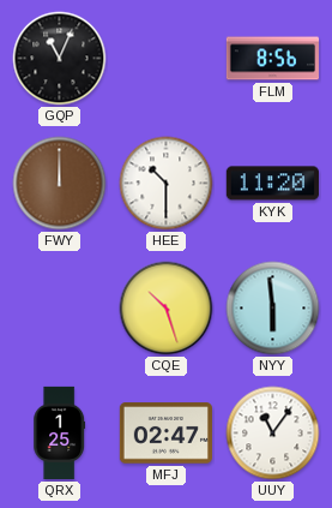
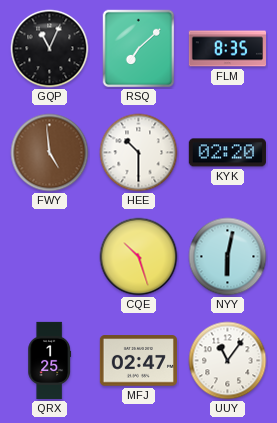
RSQ: none -> 7:08
FLM: 8:56 -> 8:35
FWY: 12:00 -> 4:59
KYK: 11:20 -> 02:20
NYY: 5:59 -> 6:02
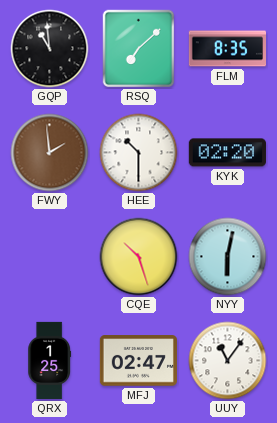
GQP: 11:04 -> 10:59
FWY: 4:59 -> 1:59
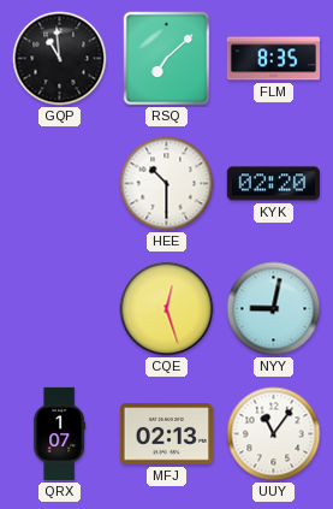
FWY: 1:59 -> none
CQE: 10:27 -> 12:27
NYY: 6:02 -> 9:02
QRX: 1:25 -> 1:07
MFJ: 02:47 -> 02:13
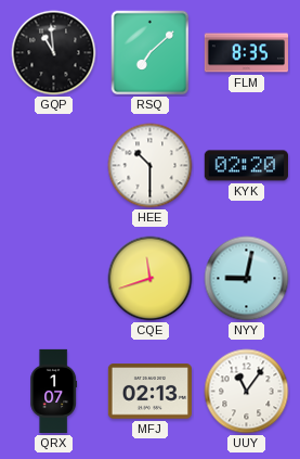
CQE: 12:27 -> 11:42
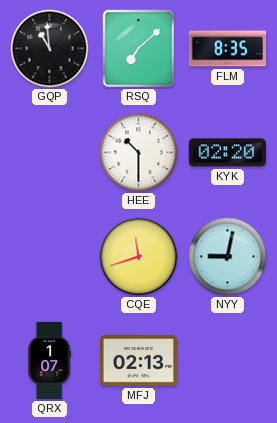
UUY: 11:06 -> none
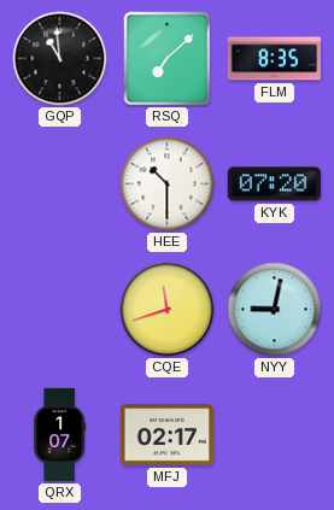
KYK: 02:20 -> 07:20
MFJ: 02:13 -> 02:17
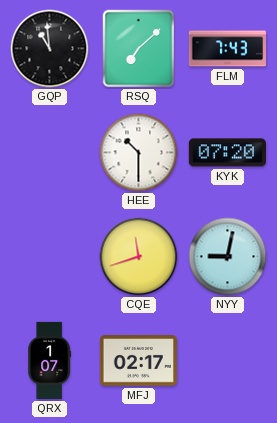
FLM: 8:35 -> 7:43
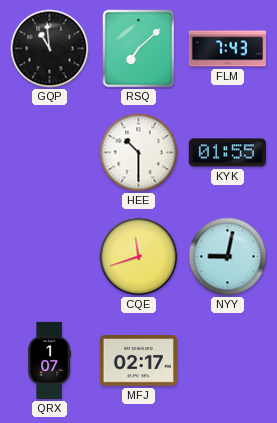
KYK: 07:20 -> 01:55
